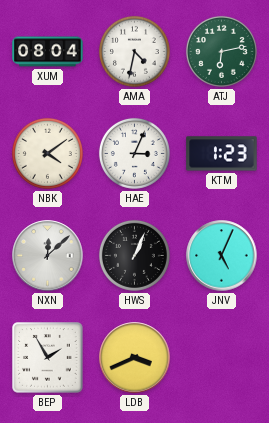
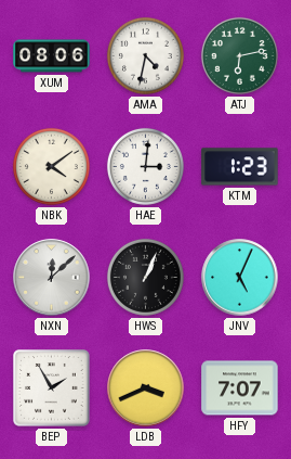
XUM: 08:04 -> 08:06
HAE: 3:04 -> 3:01
HFY: none -> 7:07
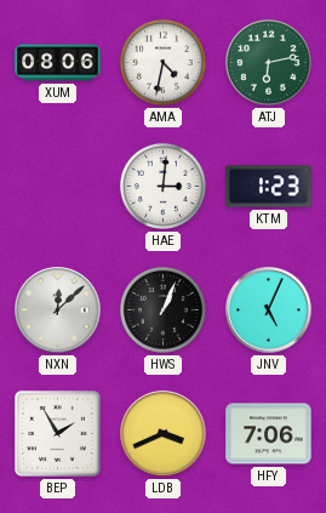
NBK: 4:09 -> none
HFY: 7:07 -> 7:06
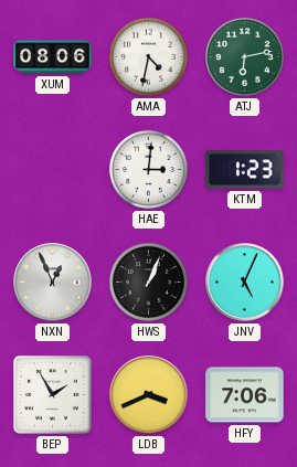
NXN: 12:08 -> 12:56
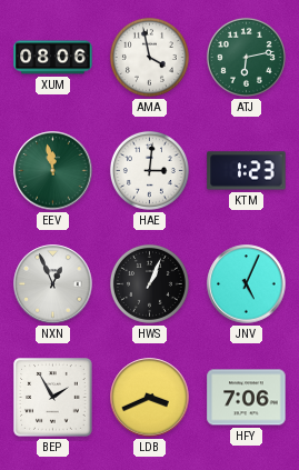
AMA: 4:32 -> 3:58
EEV: none -> 11:58
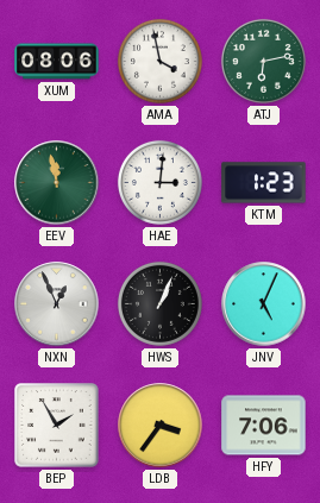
LDB: 3:41 -> 3:36
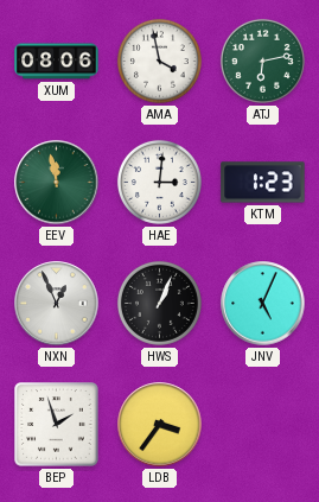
BEP: 1:55 -> 1:57
HFY: 7:06 -> none
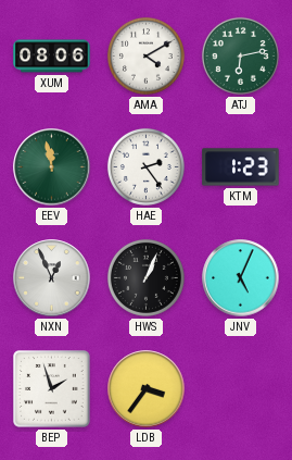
AMA: 3:58 -> 4:10
HAE: 3:01 -> 2:24
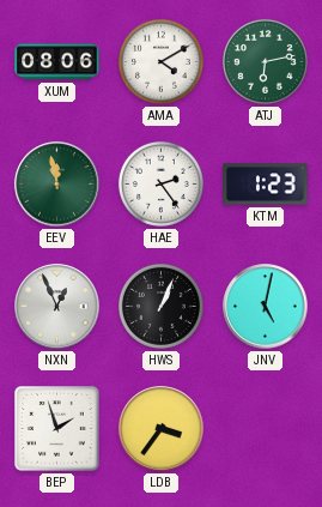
JNV: 5:04 -> 5:02
